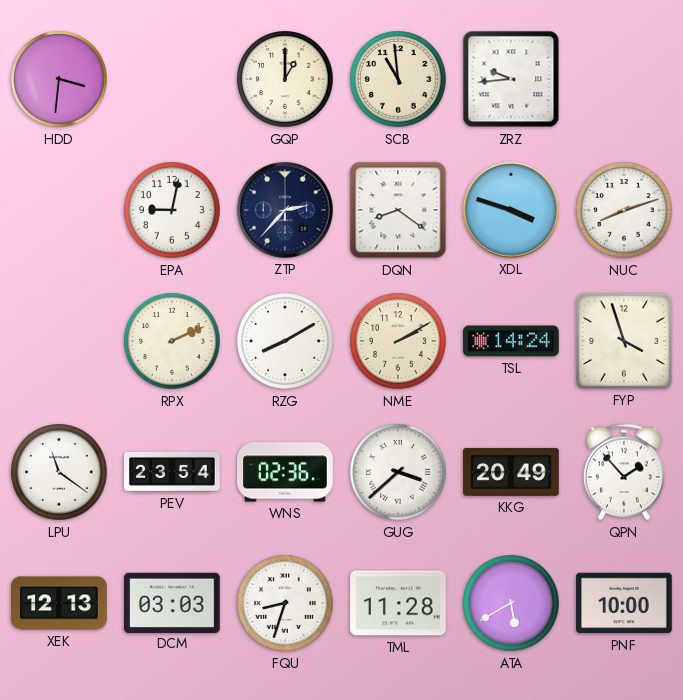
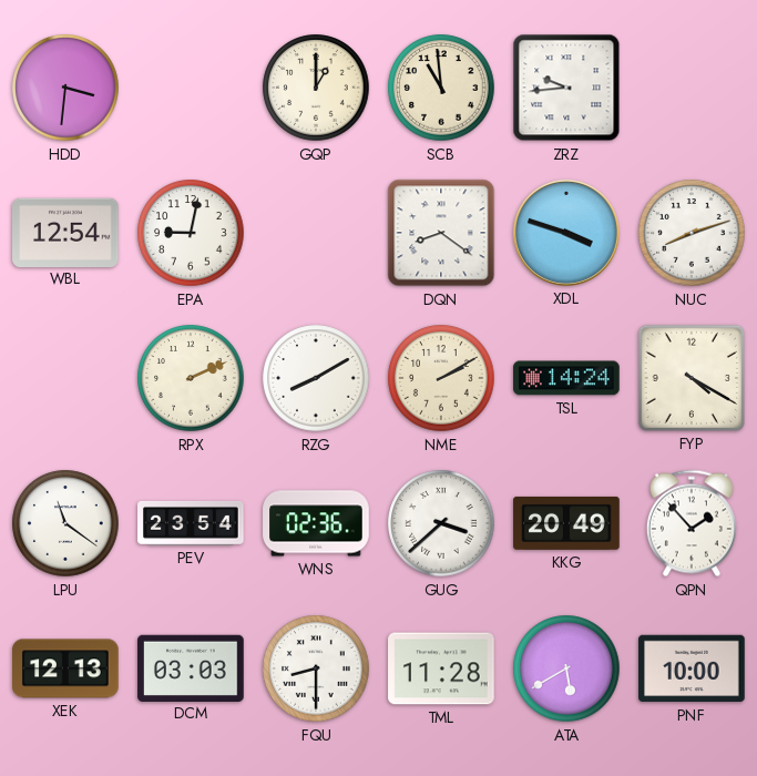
WBL: none -> 12:54
ZTP: 2:37 -> none
FYP: 3:57 -> 4:20
FQU: 8:33 -> 8:30
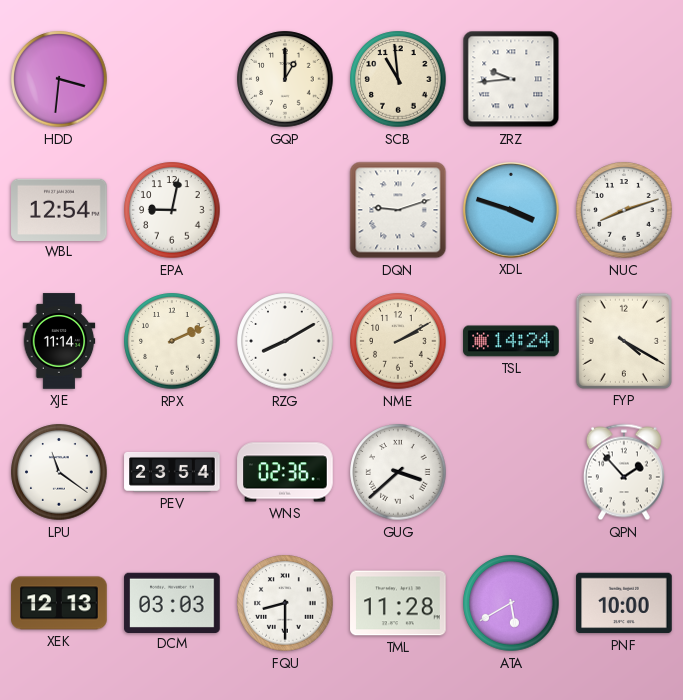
DQN: 8:21 -> 9:12
XJE: none -> 11:14
KKG: 20:49 -> none
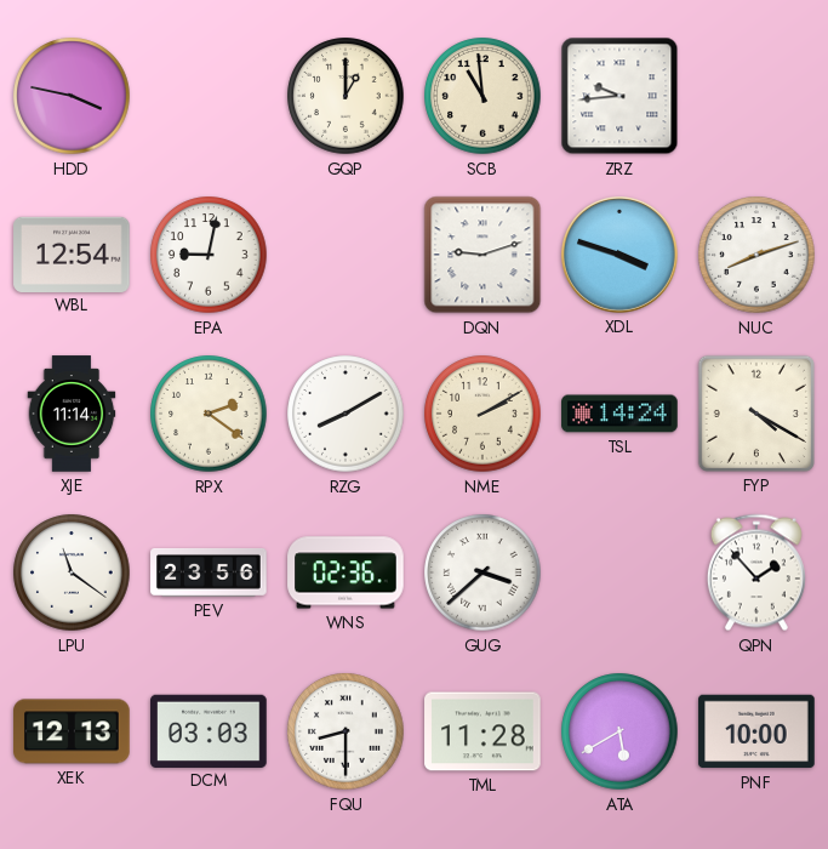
HDD: 3:31 -> 3:47
RPX: 2:11 -> 2:21
PEV: 23:54 -> 23:56
